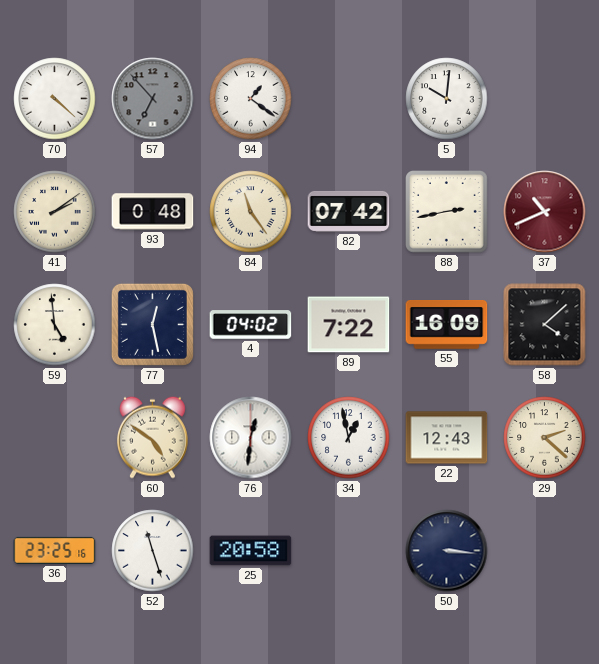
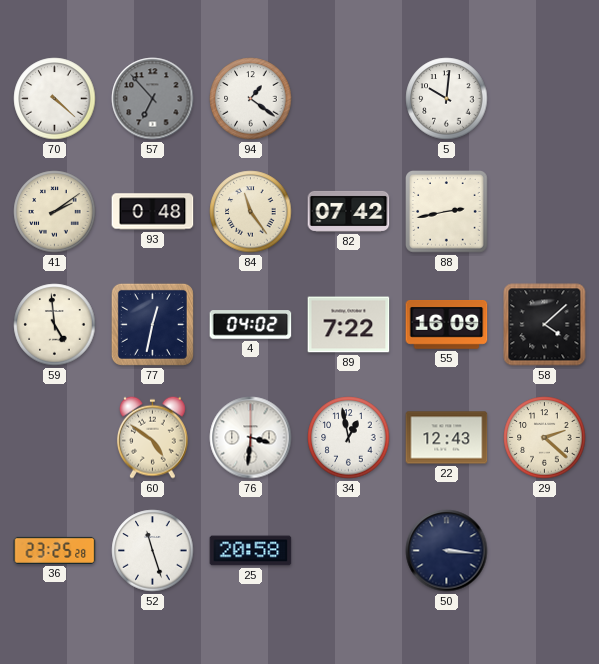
37: 10:41 -> none
77: 12:28 -> 12:32
76: 12:31 -> 3:31
36: 23:25:16 -> 23:25:28
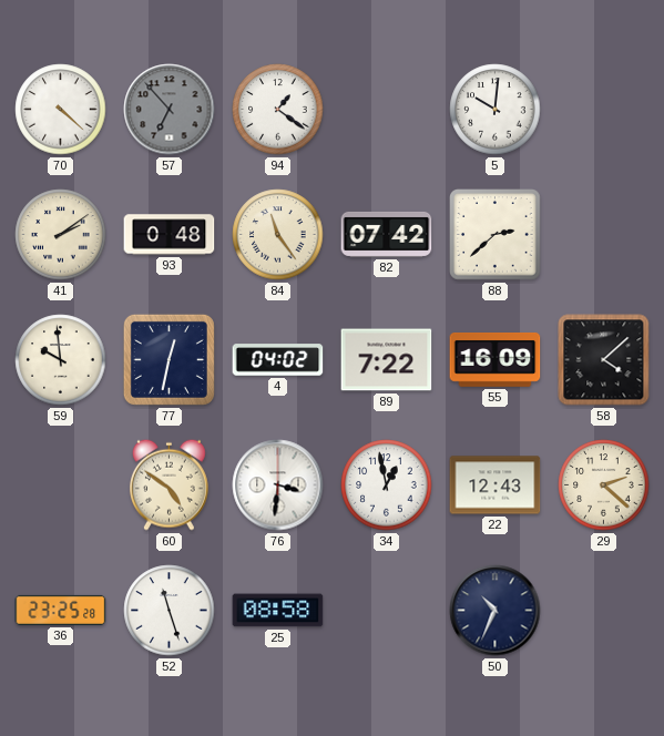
88: 2:43 -> 2:38
59: 4:59 -> 9:59
25: 20:58 -> 08:58
50: 3:16 -> 10:34
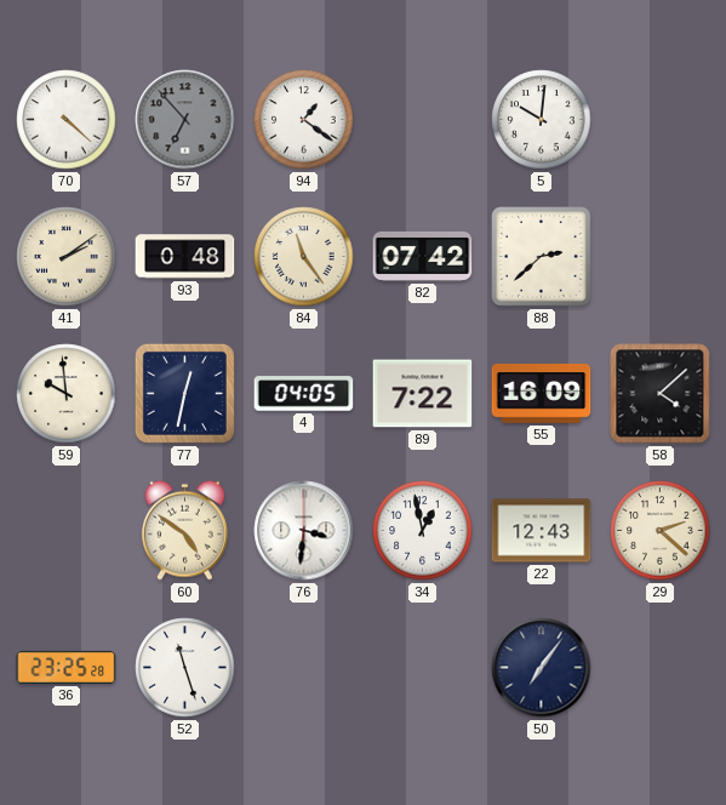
4: 04:02 -> 04:05
25: 08:58 -> none
50: 10:34 -> 7:06
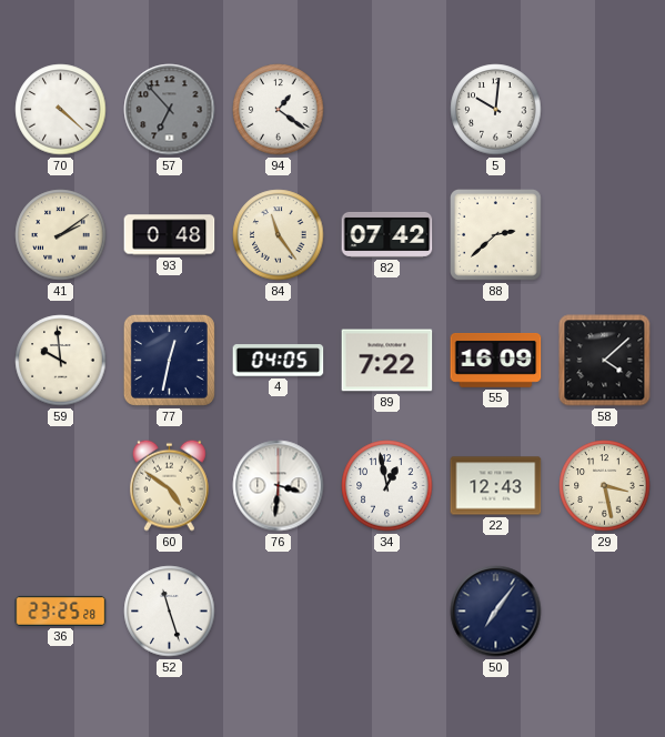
29: 2:22 -> 3:28
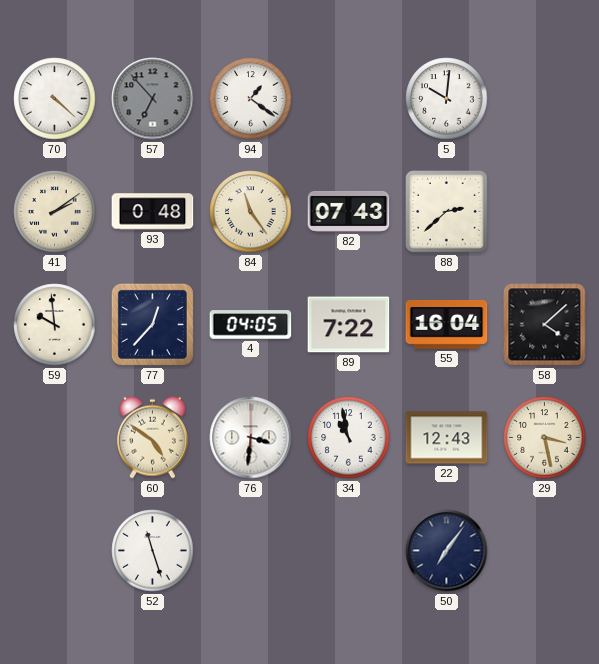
82: 07:42 -> 07:43
77: 12:32 -> 12:37
55: 16:09 -> 16:04
34: 12:58 -> 10:58
36: 23:25 -> none
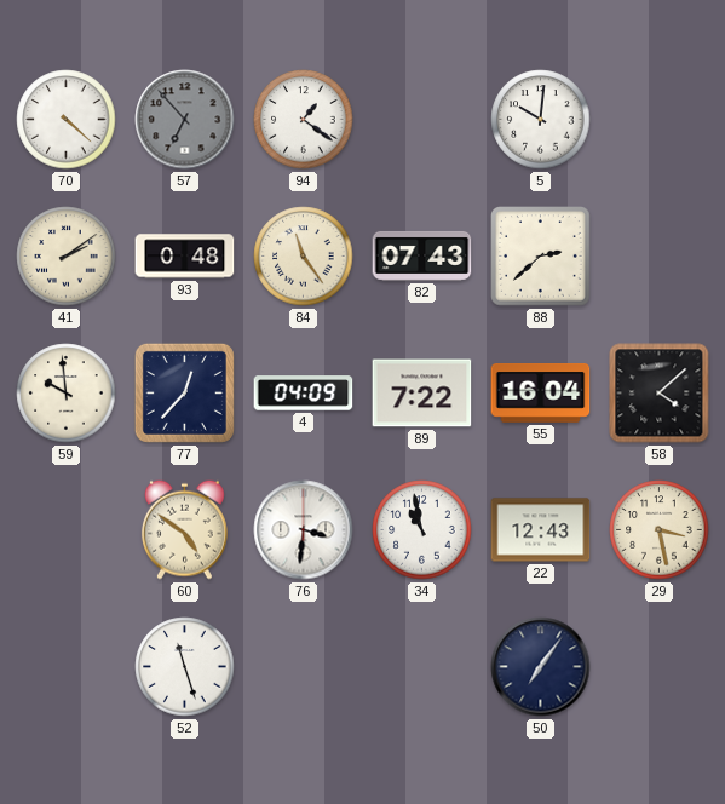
4: 04:05 -> 04:09
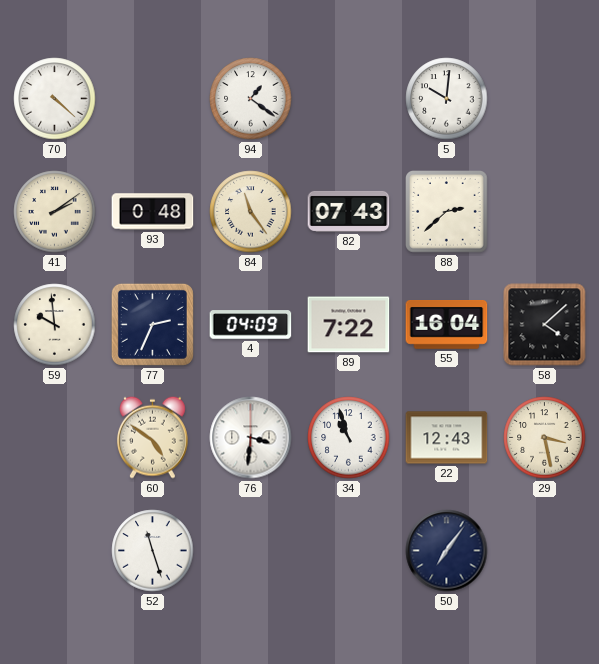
57: 6:53 -> none
77: 12:37 -> 2:34
34: 10:58 -> 10:57
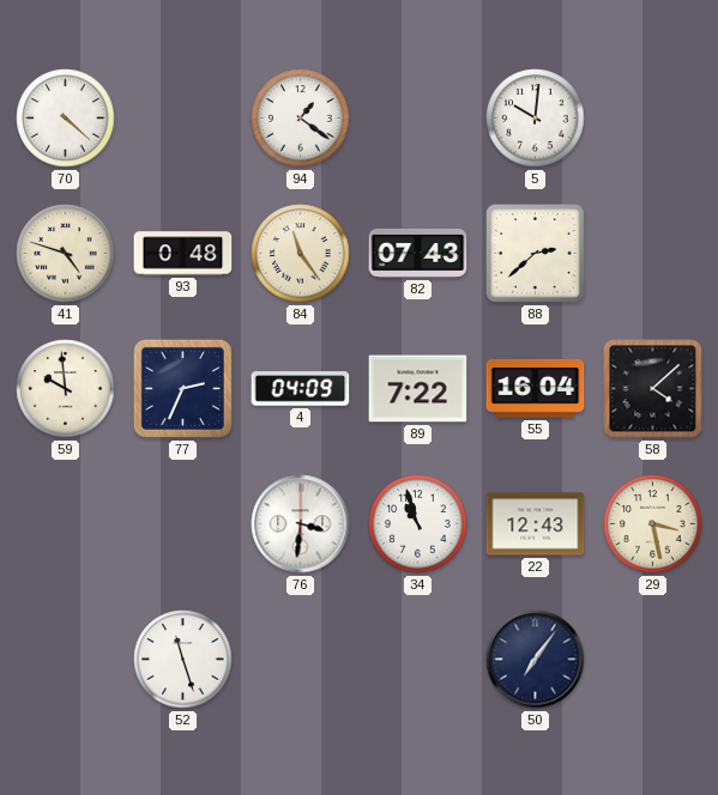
41: 2:09 -> 4:48
60: 4:51 -> none
